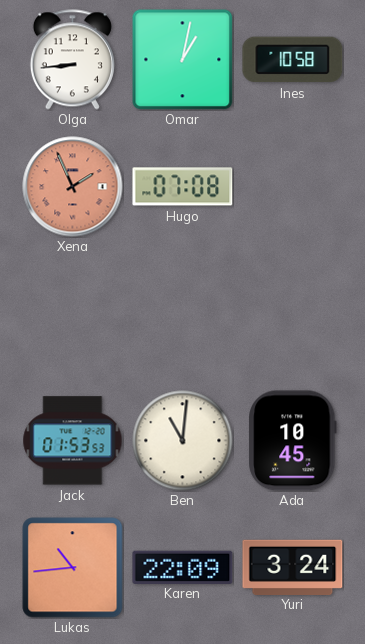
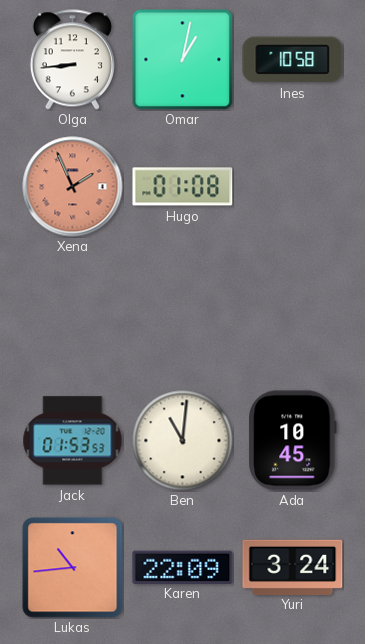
Hugo: 07:08 -> 01:08
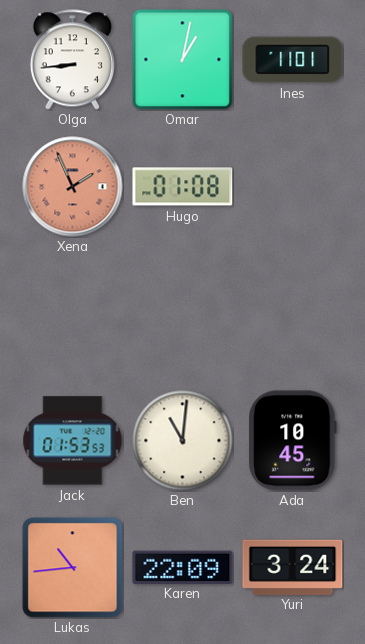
Ines: 10:58 -> 11:01
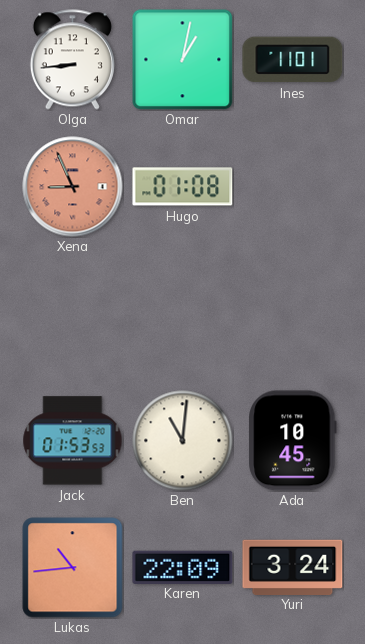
Xena: 1:56 -> 8:56
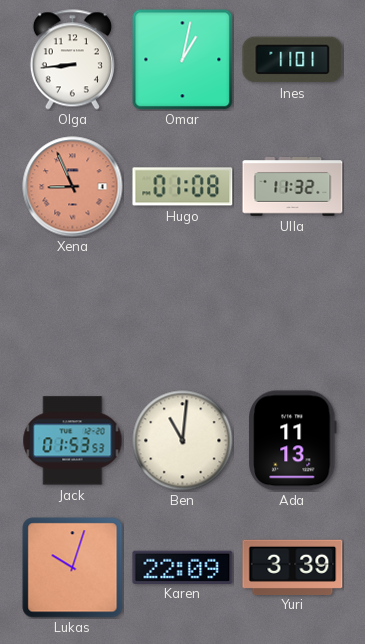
Ulla: none -> 11:32
Ada: 10:45 -> 11:13
Lukas: 10:44 -> 10:03
Yuri: 3:24 -> 3:39
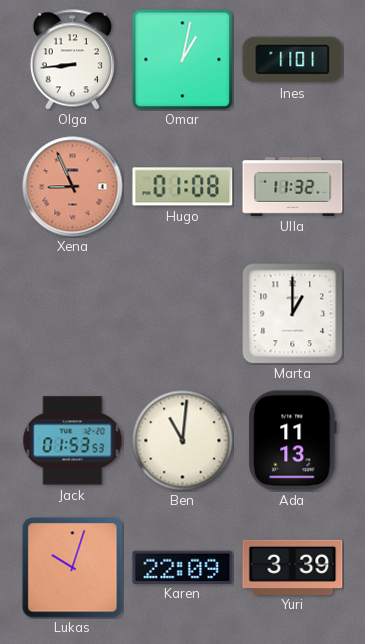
Marta: none -> 1:00
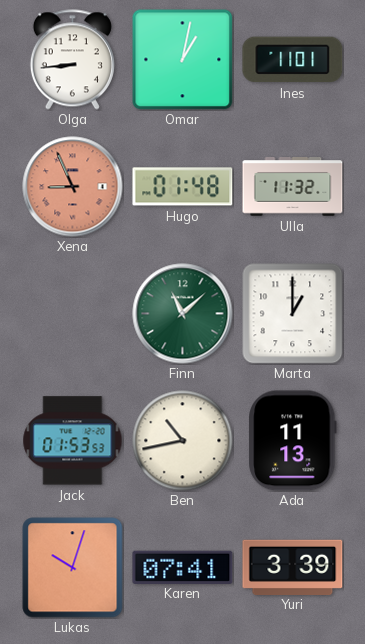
Hugo: 01:08 -> 01:48
Finn: none -> 11:08
Ben: 11:01 -> 10:43
Karen: 22:09 -> 07:41
